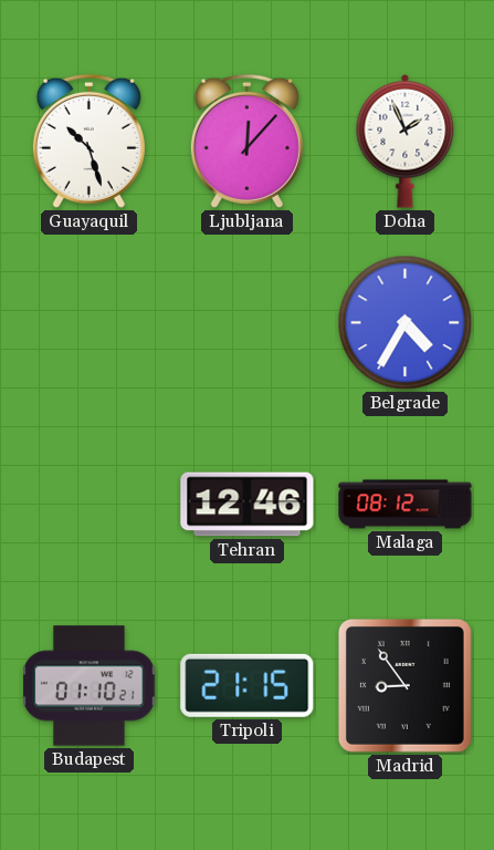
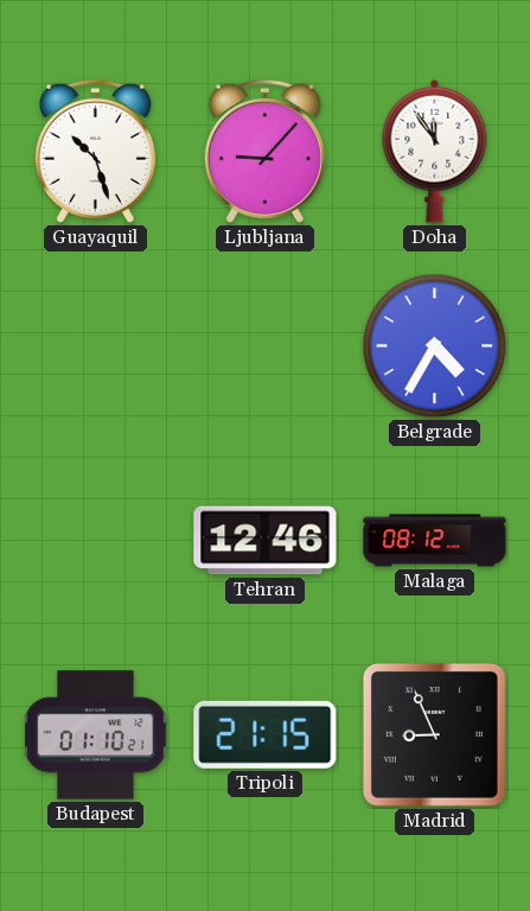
Ljubljana: 12:07 -> 9:07
Doha: 1:56 -> 11:54
Madrid: 8:54 -> 8:56
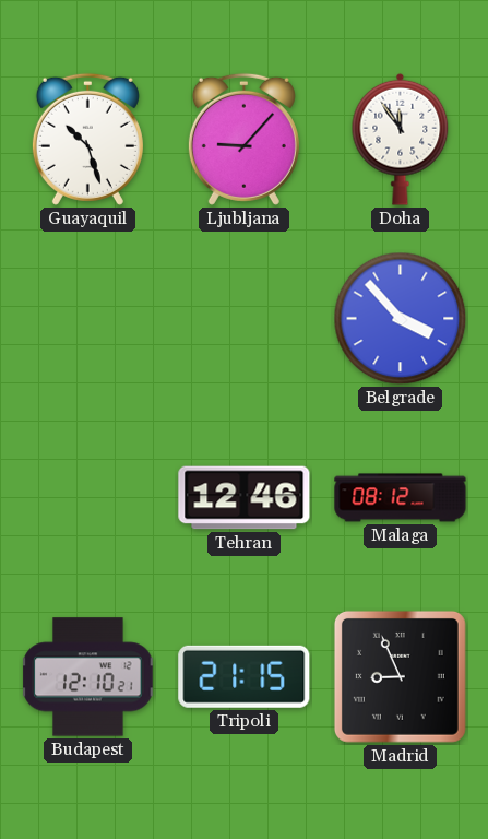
Belgrade: 4:35 -> 3:53
Budapest: 01:10 -> 12:10
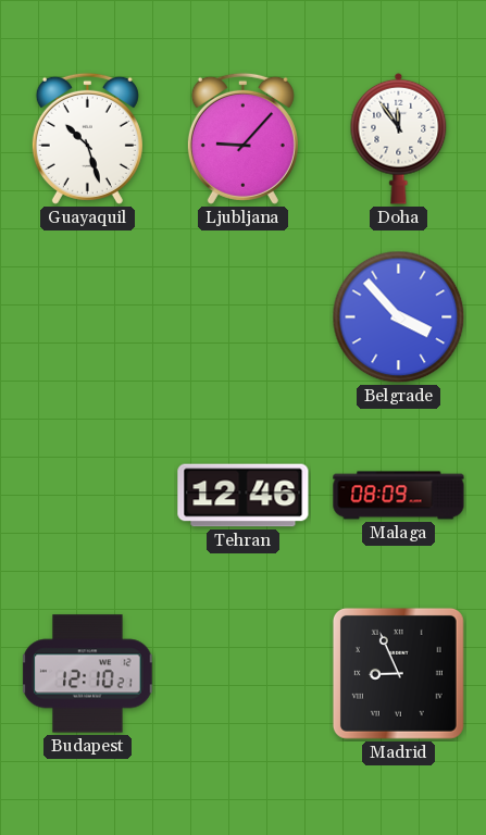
Malaga: 08:12 -> 08:09
Tripoli: 21:15 -> none
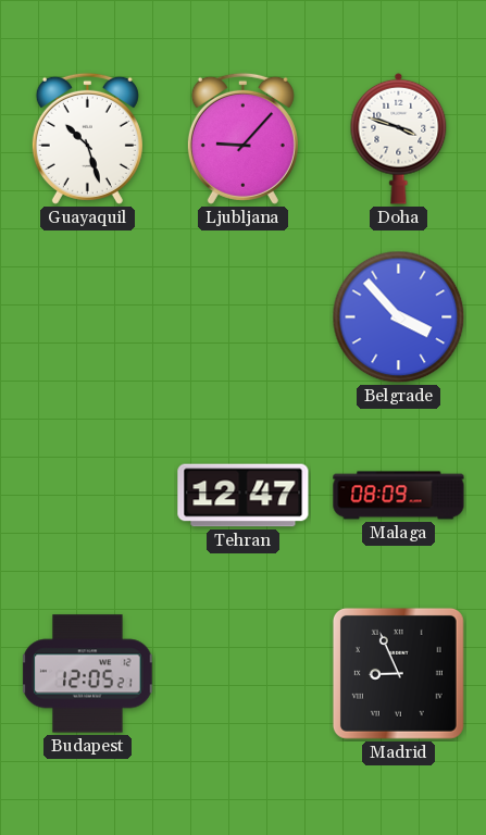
Doha: 11:54 -> 3:48
Tehran: 12:46 -> 12:47
Budapest: 12:10 -> 12:05
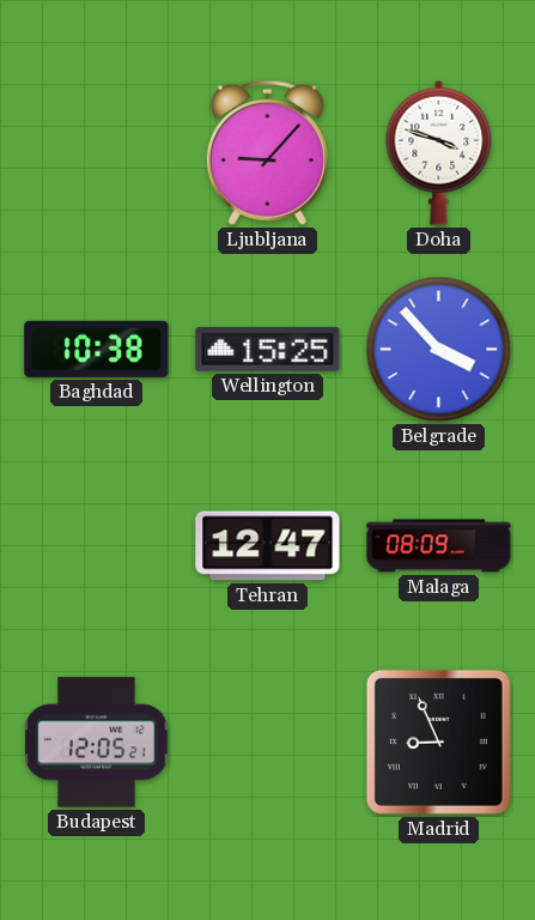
Guayaquil: 10:27 -> none
Baghdad: none -> 10:38
Wellington: none -> 15:25
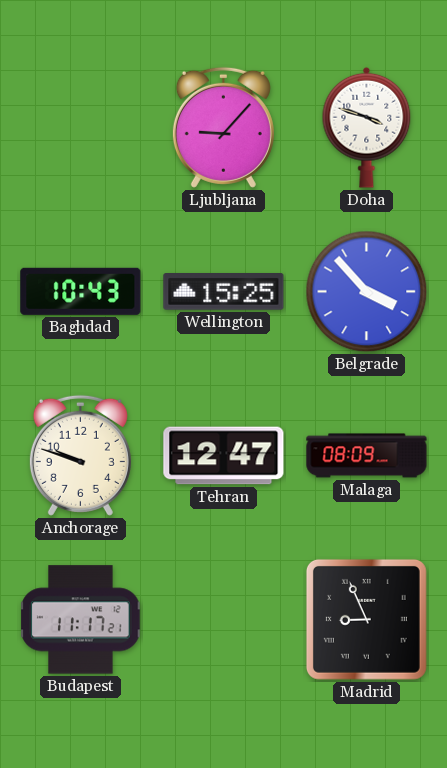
Baghdad: 10:38 -> 10:43
Anchorage: none -> 9:48
Budapest: 12:05 -> 11:17
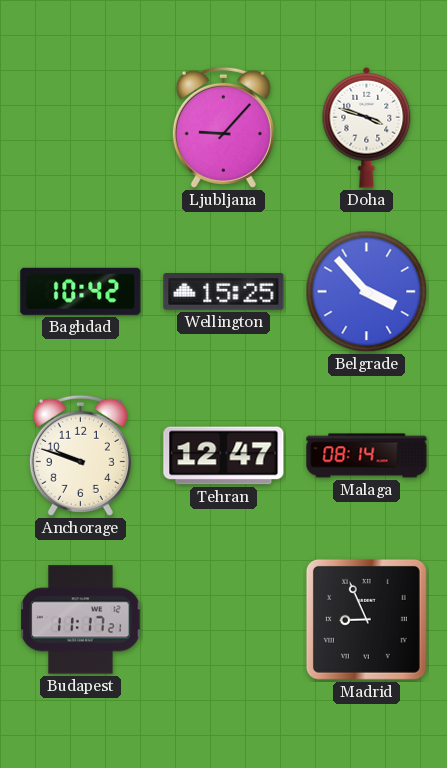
Baghdad: 10:43 -> 10:42
Malaga: 08:09 -> 08:14
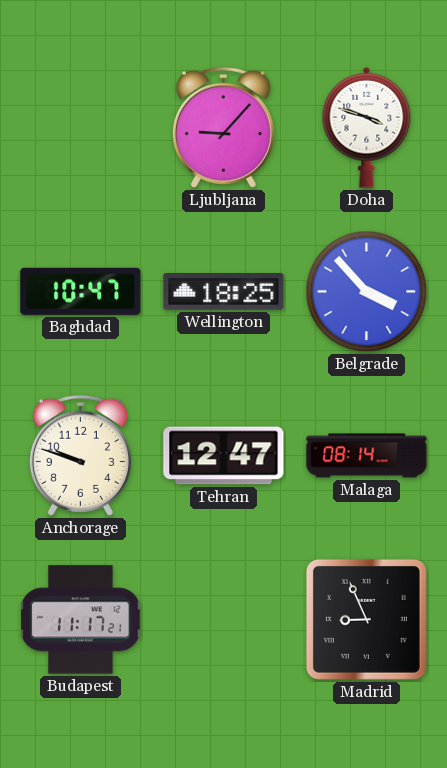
Baghdad: 10:42 -> 10:47
Wellington: 15:25 -> 18:25
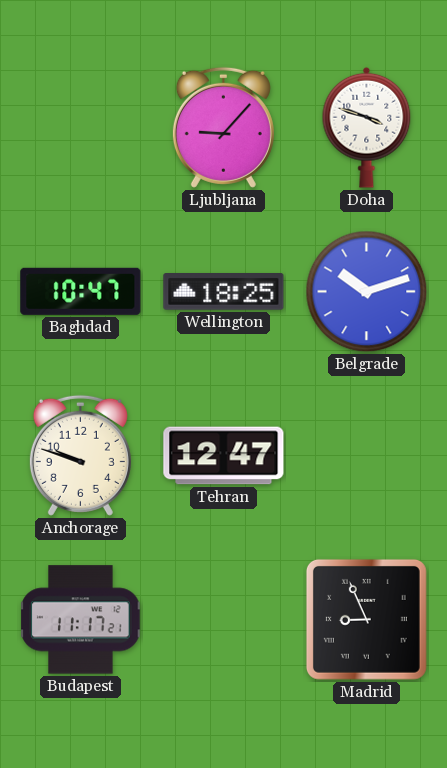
Belgrade: 3:53 -> 10:12
Malaga: 08:14 -> none
